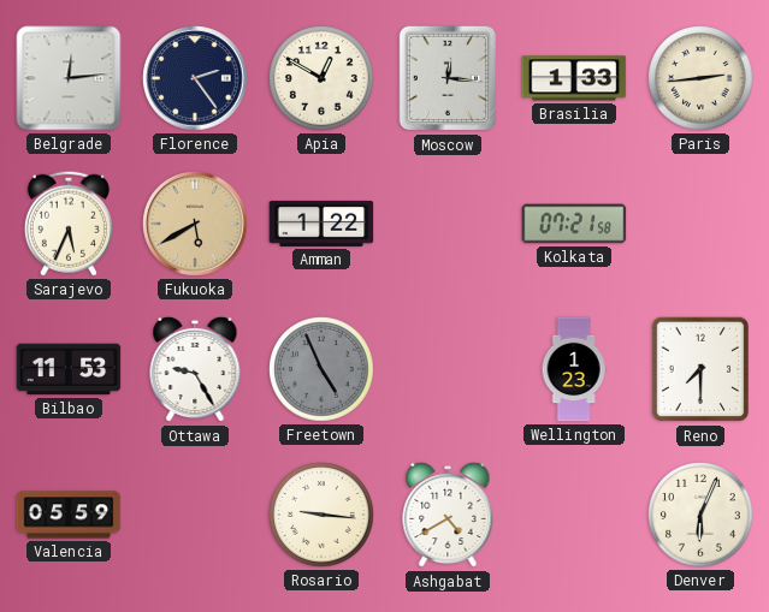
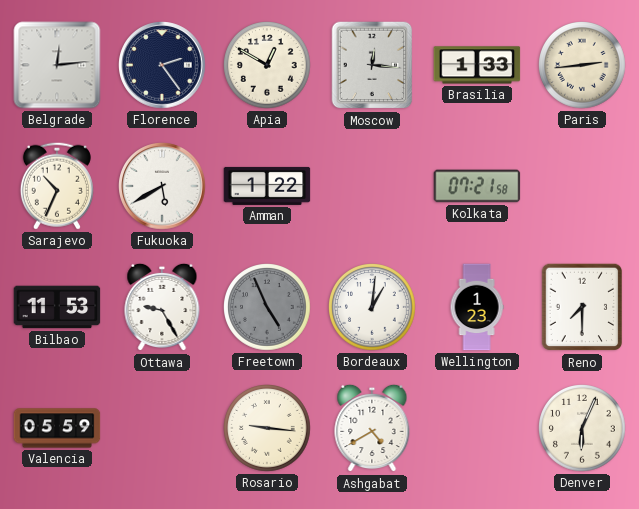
Sarajevo: 5:34 -> 10:34
Fukuoka dial: champagne -> white
Bordeaux: none -> 1:01
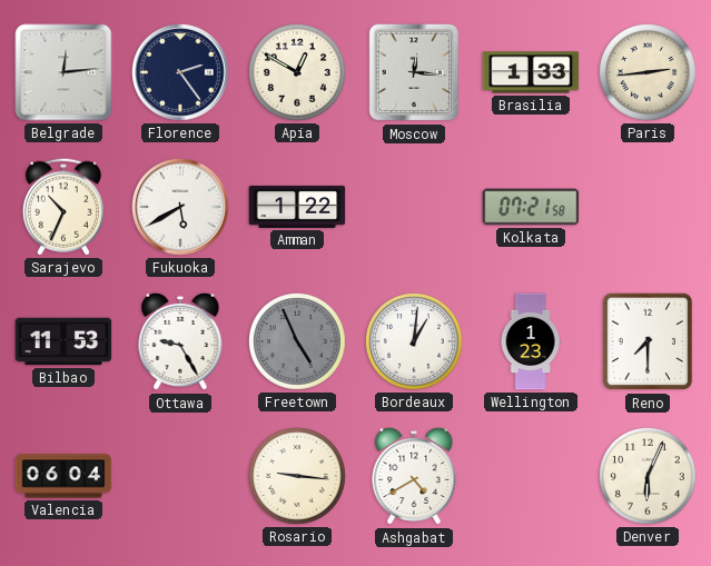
Valencia: 05:59 -> 06:04
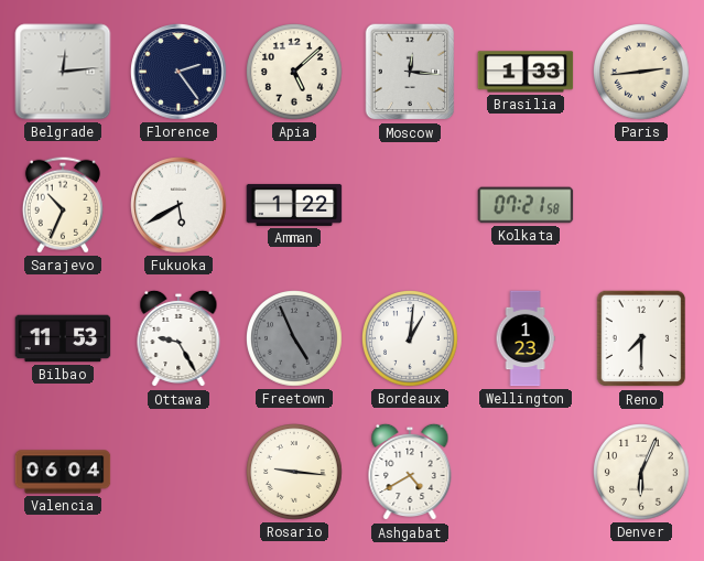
Apia: 12:50 -> 5:08
